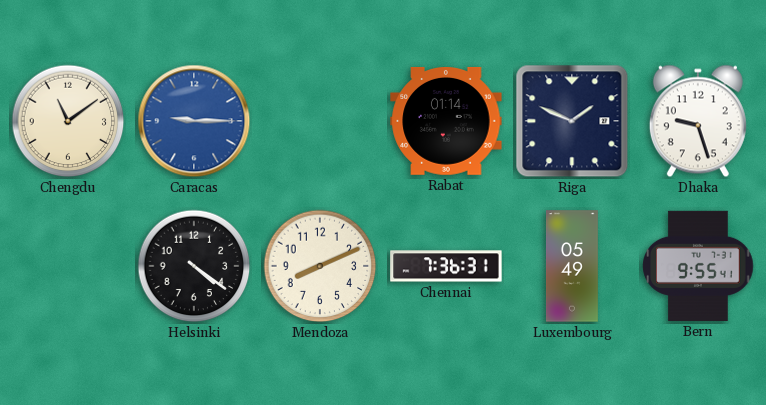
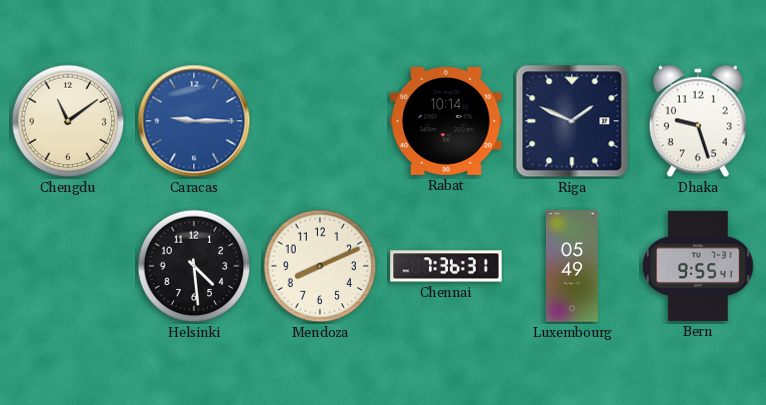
Rabat: 01:14 -> 10:14
Helsinki: 4:21 -> 4:29
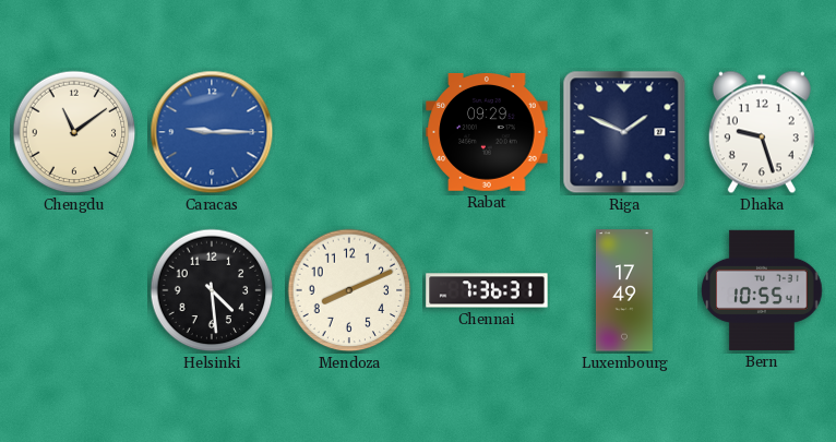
Rabat: 10:14 -> 09:29
Luxembourg: 05:49 -> 17:49
Bern: 9:55 -> 10:55
